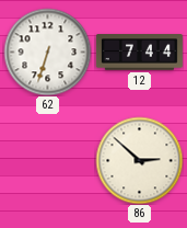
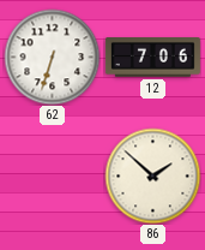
12: 7:44 -> 7:06
86: 2:52 -> 1:52
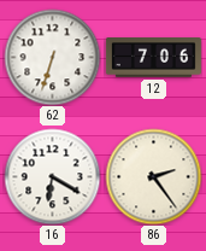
16: none -> 6:20
86: 1:52 -> 2:24
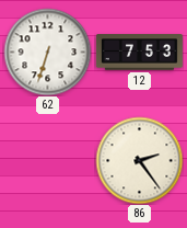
12: 7:06 -> 7:53
16: 6:20 -> none
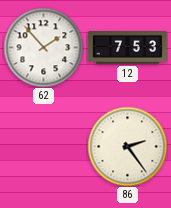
62: 6:33 -> 1:53
